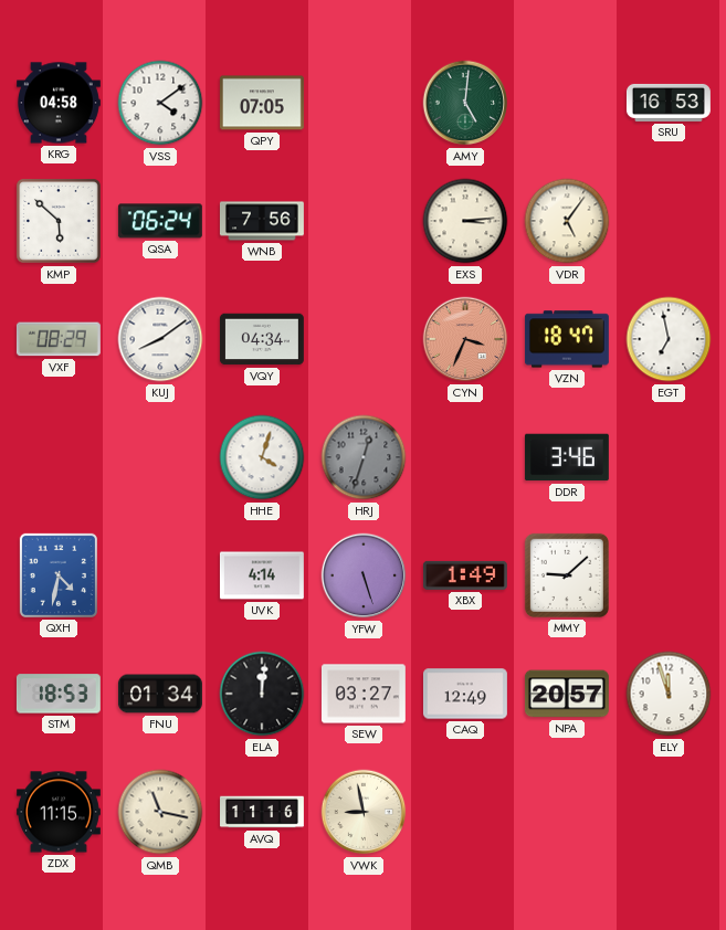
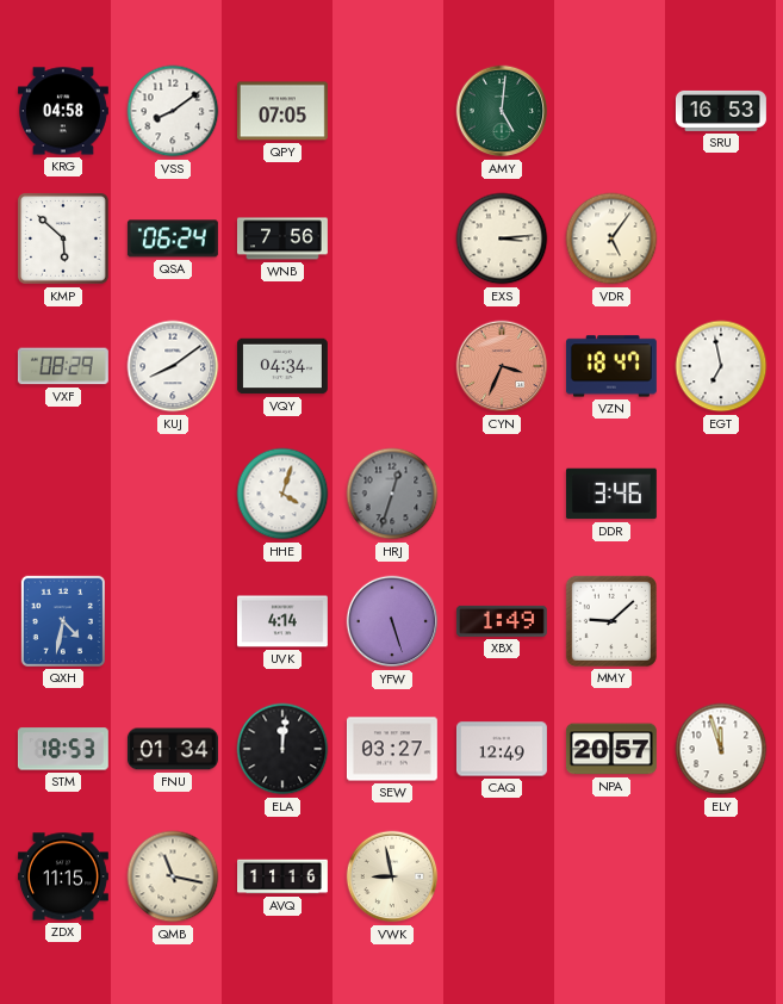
VSS: 4:09 -> 8:09
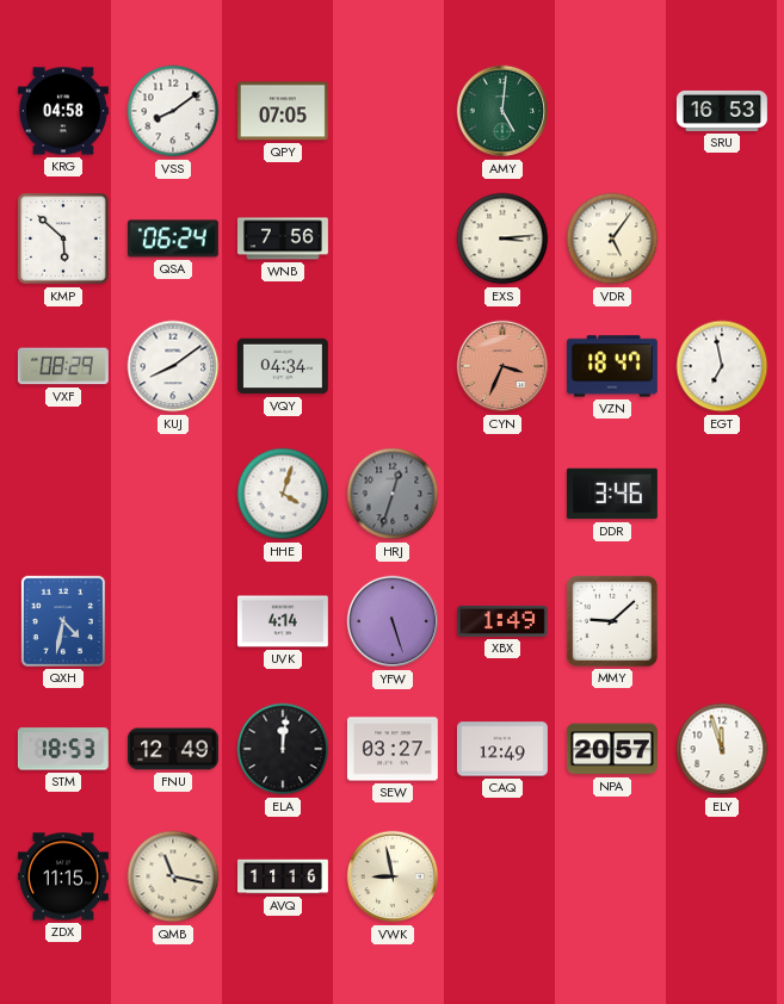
FNU: 01:34 -> 12:49
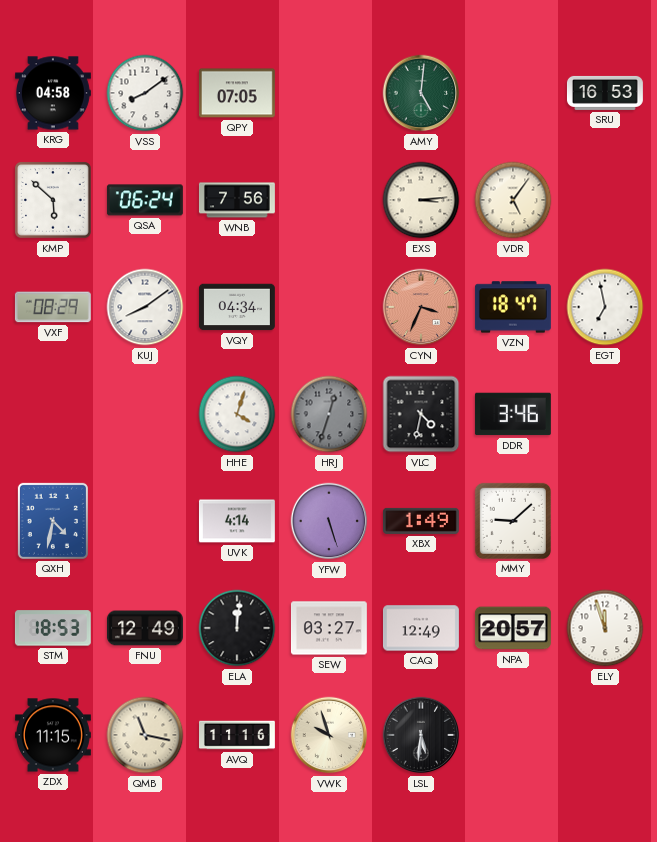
VLC: none -> 4:32
VWK: 8:58 -> 9:57
LSL: none -> 5:31
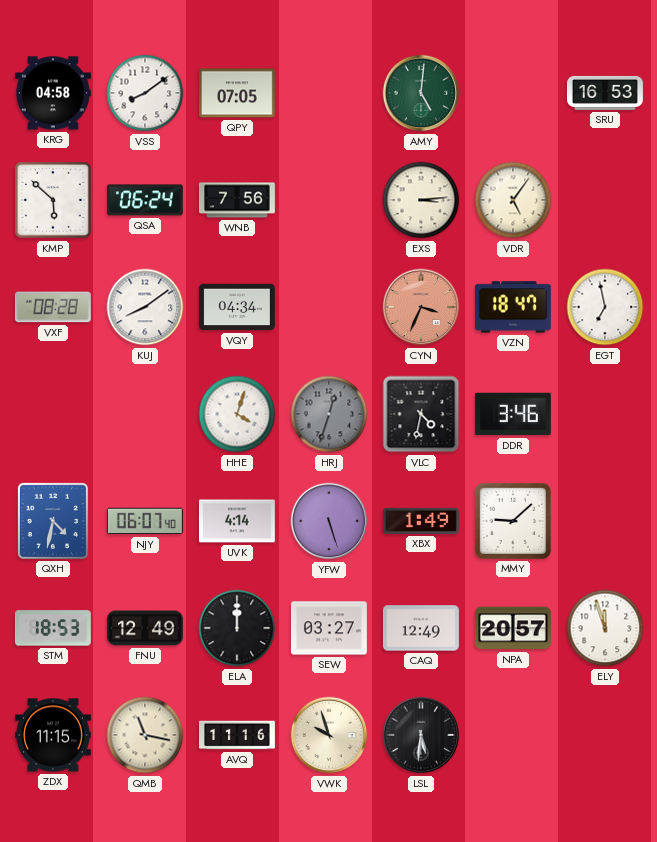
VXF: 08:29 -> 08:28
NJY: none -> 06:07
ELA: 12:01 -> 12:00
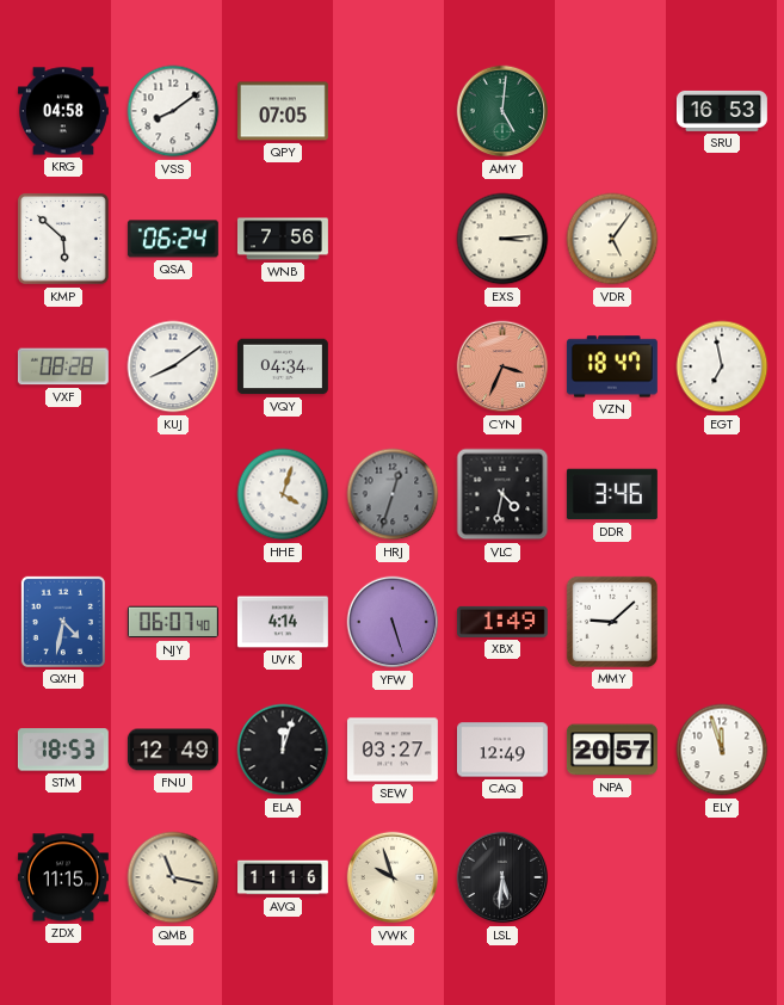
ELA: 12:00 -> 12:03
